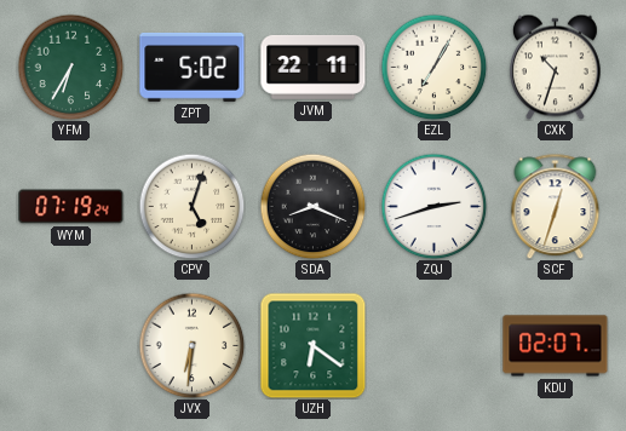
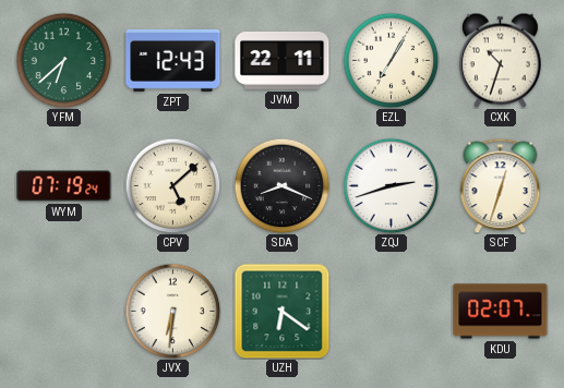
YFM: 6:35 -> 6:38
ZPT: 5:02 -> 12:43
CPV: 5:03 -> 5:08
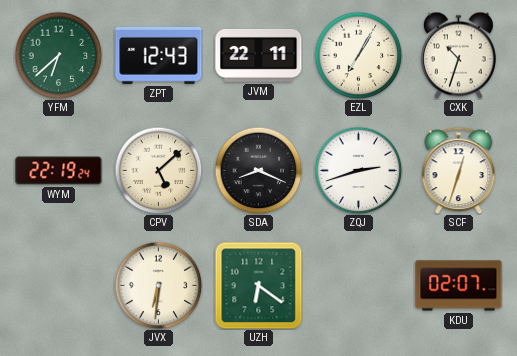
WYM: 07:19 -> 22:19
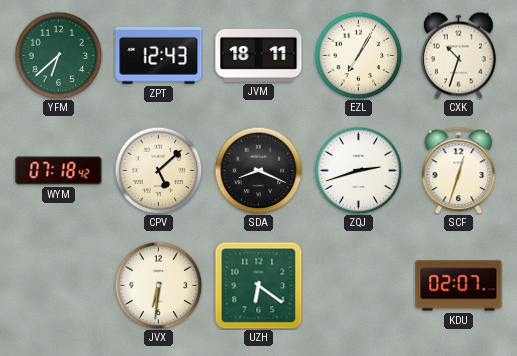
JVM: 22:11 -> 18:11
WYM: 22:19 -> 07:18
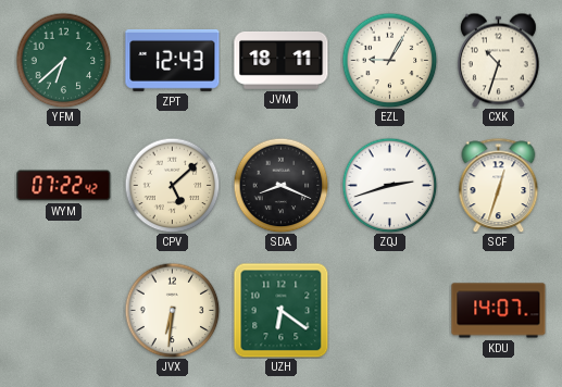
EZL: 7:05 -> 9:05
WYM: 07:18 -> 07:22
KDU: 02:07 -> 14:07
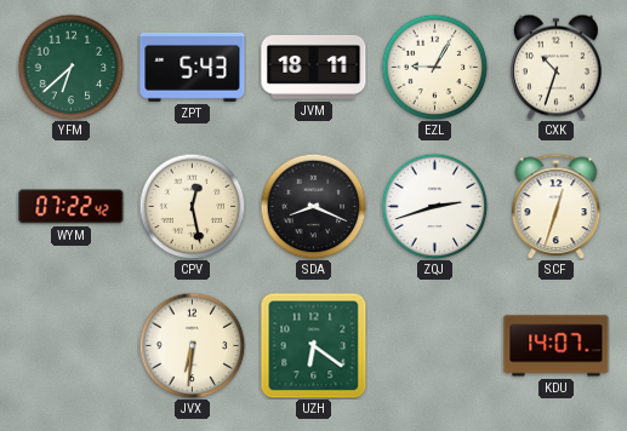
ZPT: 12:43 -> 5:43
CPV: 5:08 -> 12:28
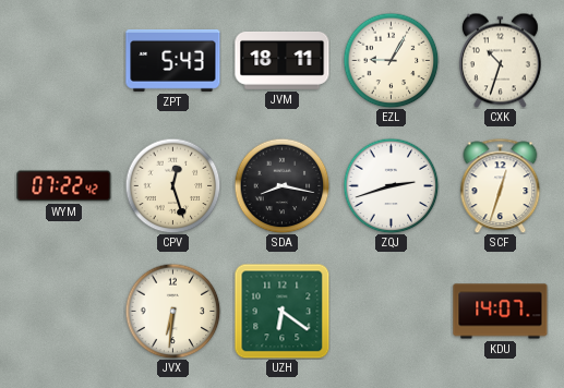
YFM: 6:38 -> none
CPV: 12:28 -> 12:27
SDA: 8:19 -> 8:17
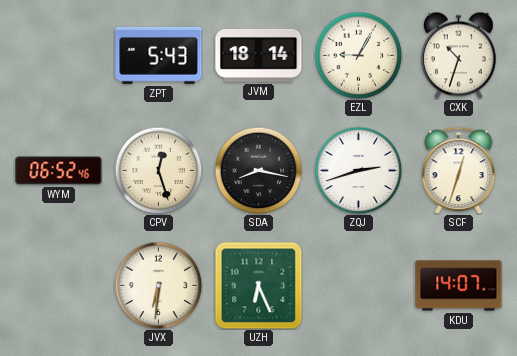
JVM: 18:11 -> 18:14
WYM: 07:22 -> 06:52
UZH: 6:21 -> 6:26
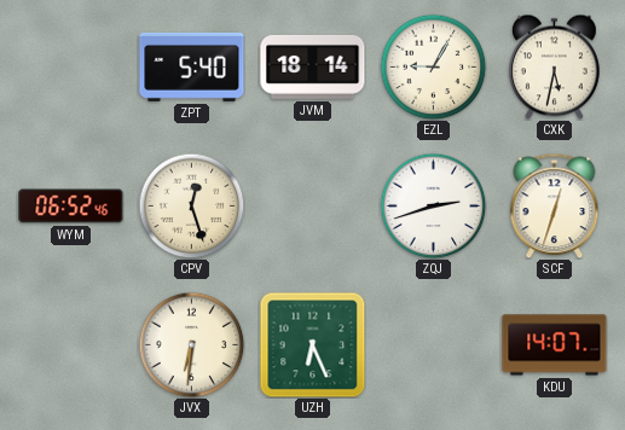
ZPT: 5:43 -> 5:40
CXK: 10:33 -> 5:32
SDA: 8:17 -> none
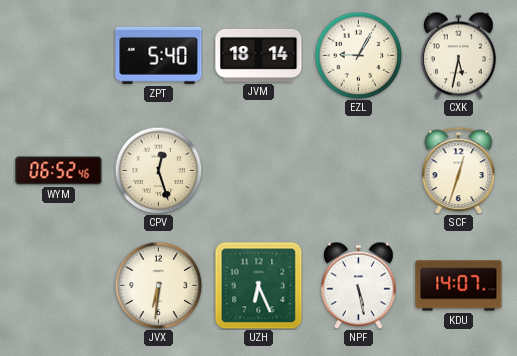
ZQJ: 2:42 -> none
NPF: none -> 5:28
